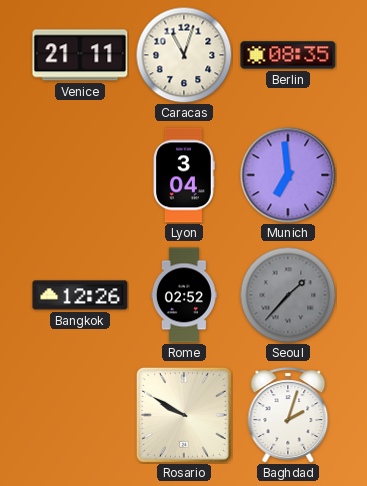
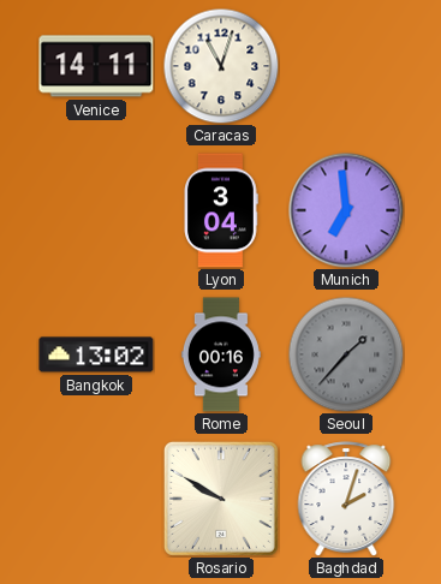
Venice: 21:11 -> 14:11
Berlin: 08:35 -> none
Bangkok: 12:26 -> 13:02
Rome: 02:52 -> 00:16
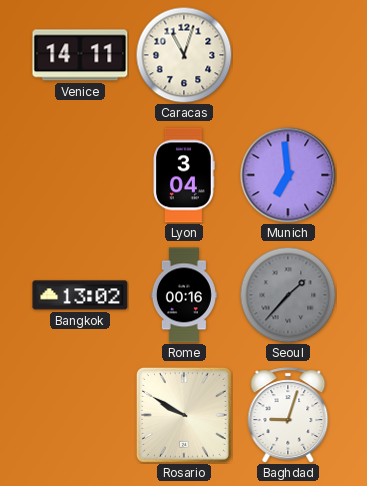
Baghdad: 2:03 -> 9:03
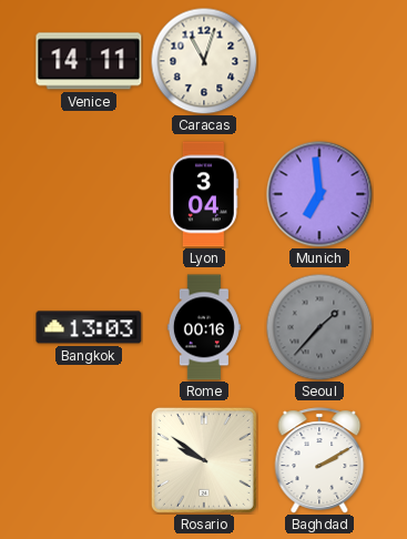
Bangkok: 13:02 -> 13:03
Rosario: 9:50 -> 9:51
Baghdad: 9:03 -> 2:10
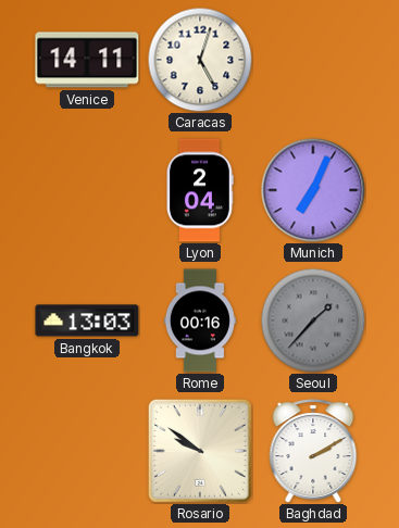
Caracas: 11:03 -> 5:03
Lyon: 3:04 -> 2:04
Munich: 6:59 -> 7:04
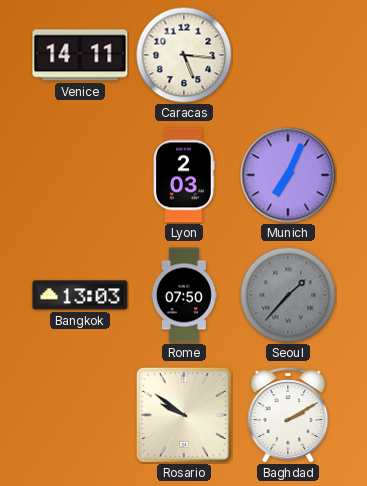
Caracas: 5:03 -> 5:16
Lyon: 2:04 -> 2:03
Rome: 00:16 -> 07:50
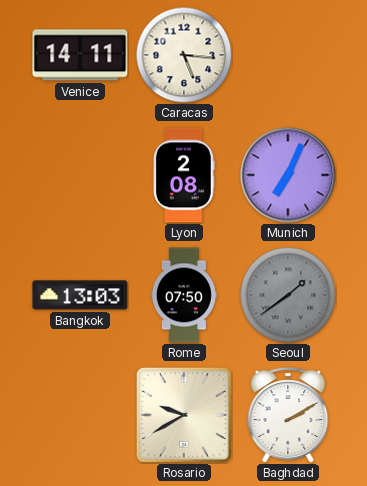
Lyon: 2:03 -> 2:08
Seoul: 1:37 -> 1:39
Rosario: 9:51 -> 9:40
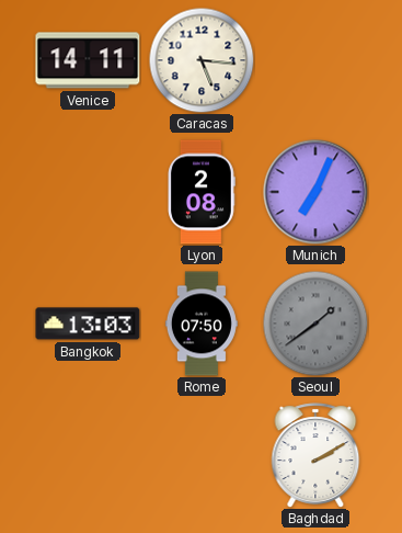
Rosario: 9:40 -> none
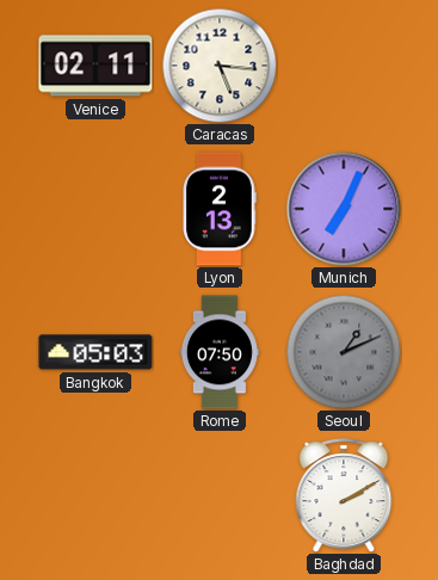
Venice: 14:11 -> 02:11
Lyon: 2:08 -> 2:13
Bangkok: 13:03 -> 05:03
Seoul: 1:39 -> 1:11
